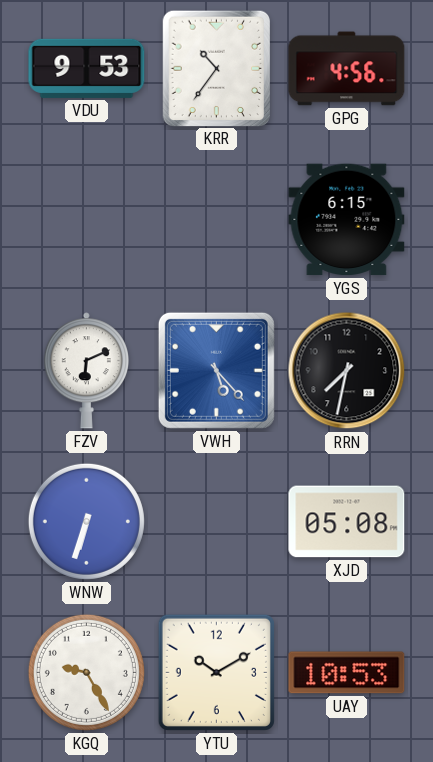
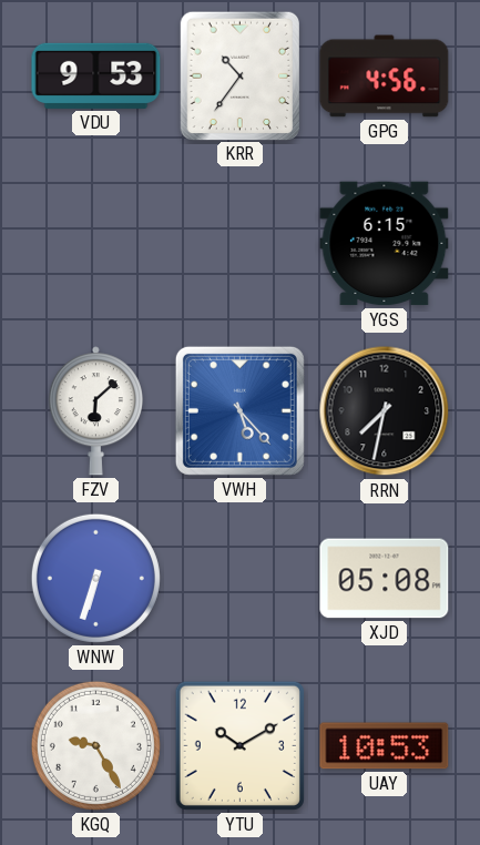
FZV: 6:11 -> 6:08
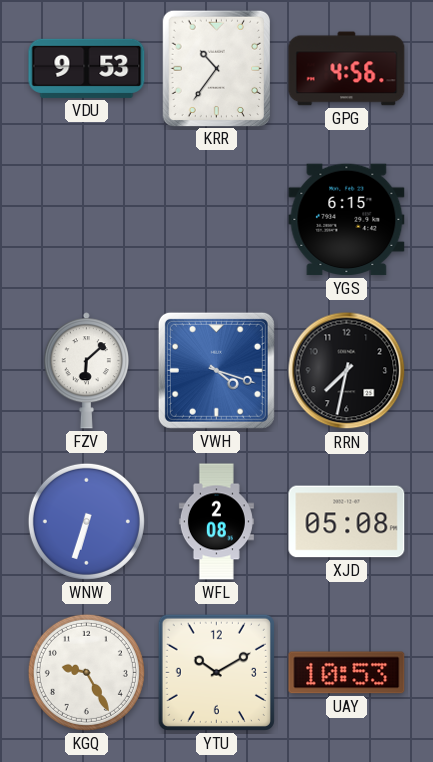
VWH: 5:23 -> 4:18
WFL: none -> 2:08
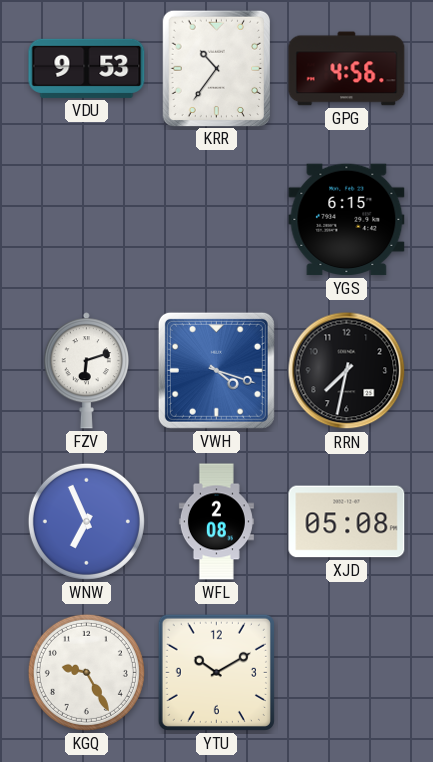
FZV: 6:08 -> 6:12
WNW: 6:33 -> 6:56
UAY: 10:53 -> none
